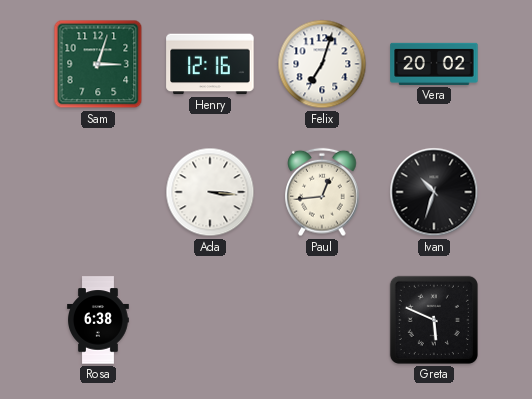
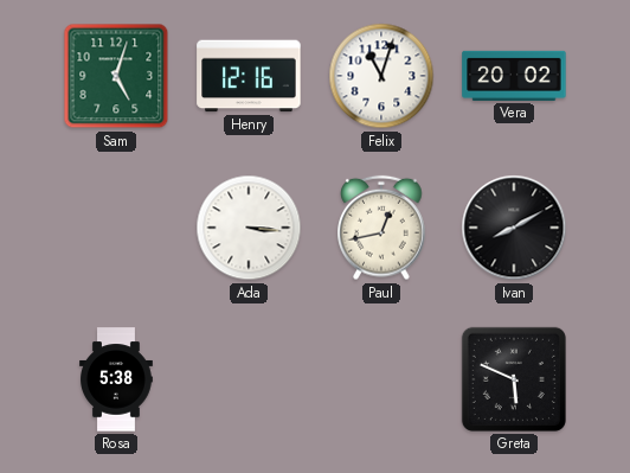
Sam: 3:03 -> 5:03
Felix: 7:03 -> 11:03
Paul: 12:44 -> 12:43
Ivan: 10:33 -> 8:10
Rosa: 6:38 -> 5:38
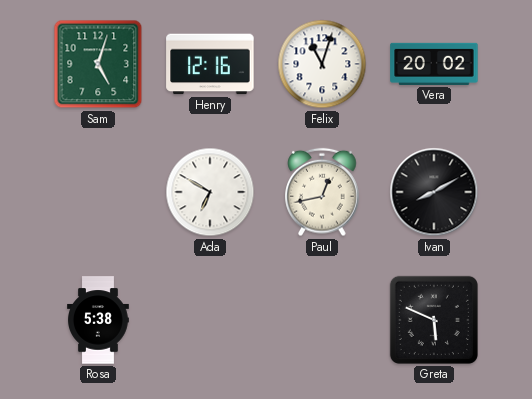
Ada: 3:16 -> 6:50
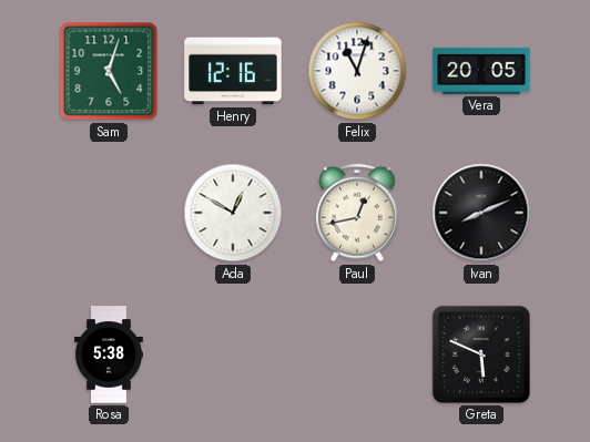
Vera: 20:02 -> 20:05
Ada: 6:50 -> 12:50
Ivan: 8:10 -> 8:11
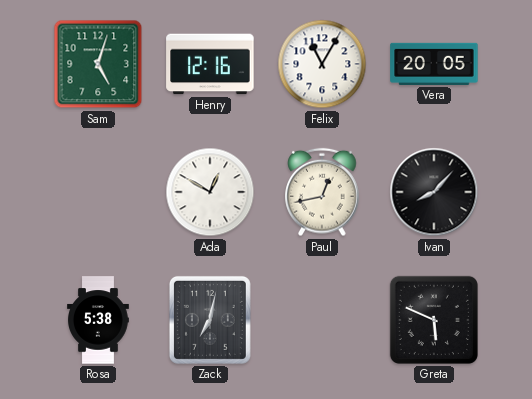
Felix: 11:03 -> 11:05
Ivan: 8:11 -> 8:07
Zack: none -> 7:02
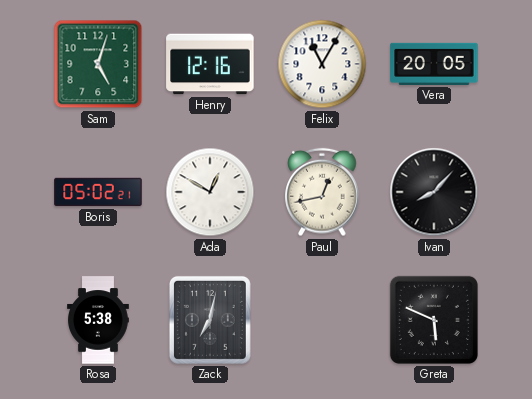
Boris: none -> 05:02
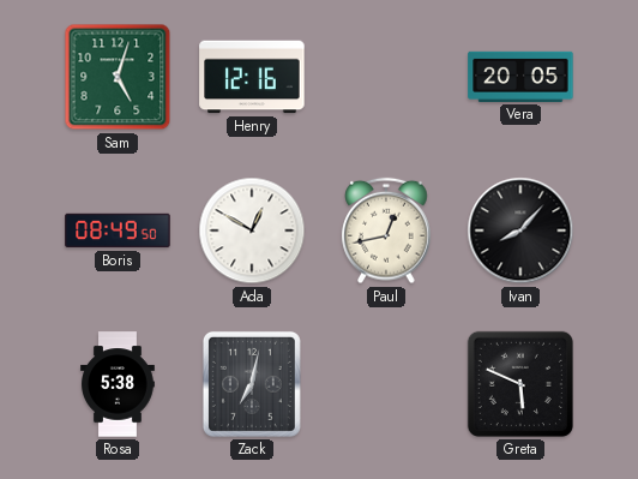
Felix: 11:05 -> none
Boris: 05:02 -> 08:49
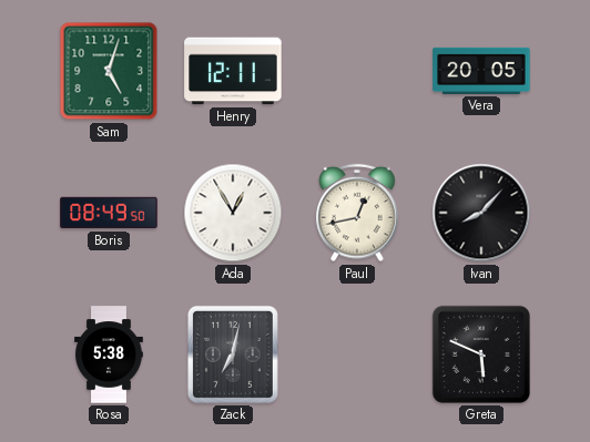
Henry: 12:16 -> 12:11
Ada: 12:50 -> 12:55
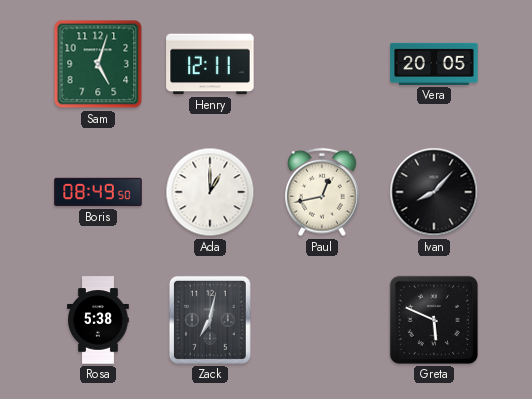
Ada: 12:55 -> 1:00
